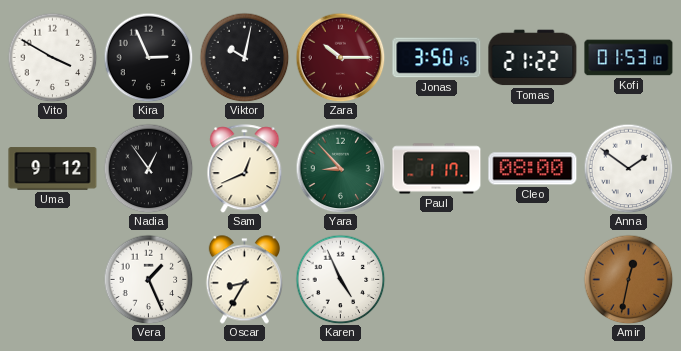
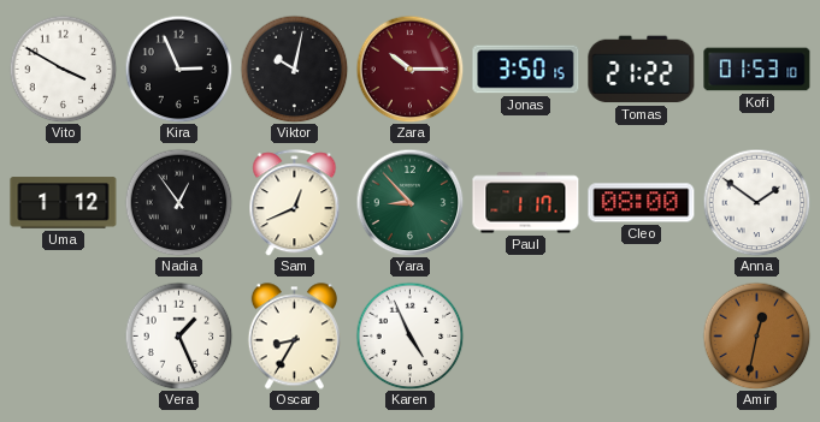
Uma: 9:12 -> 1:12
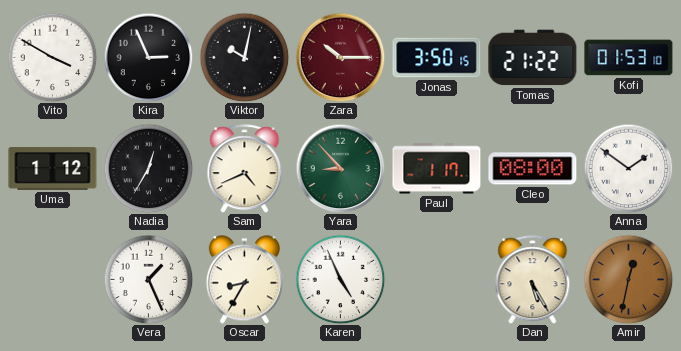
Nadia: 12:54 -> 12:35
Sam: 12:41 -> 4:41
Dan: none -> 5:25
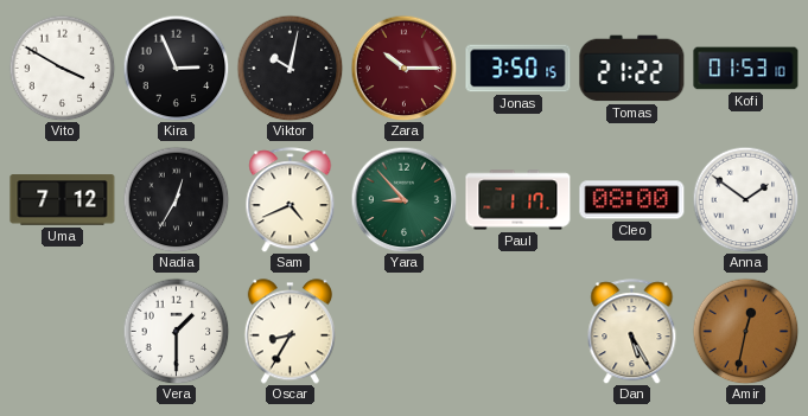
Uma: 1:12 -> 7:12
Vera: 1:26 -> 1:30
Karen: 4:56 -> none
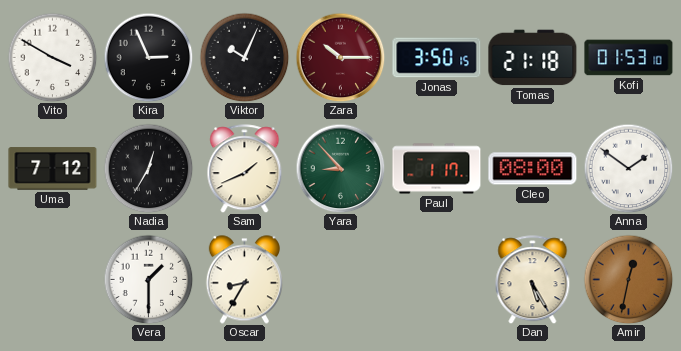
Viktor: 10:02 -> 10:04
Tomas: 21:22 -> 21:18
Sam: 4:41 -> 1:41
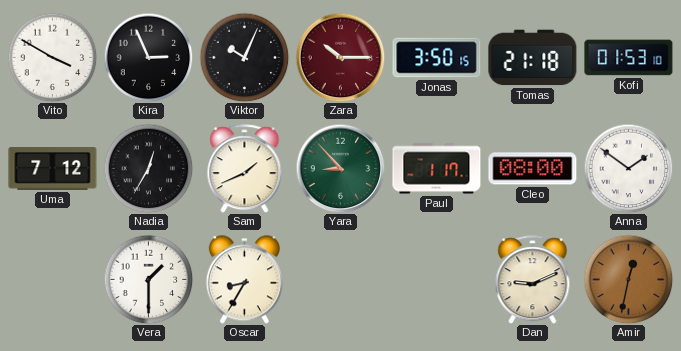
Dan: 5:25 -> 9:11
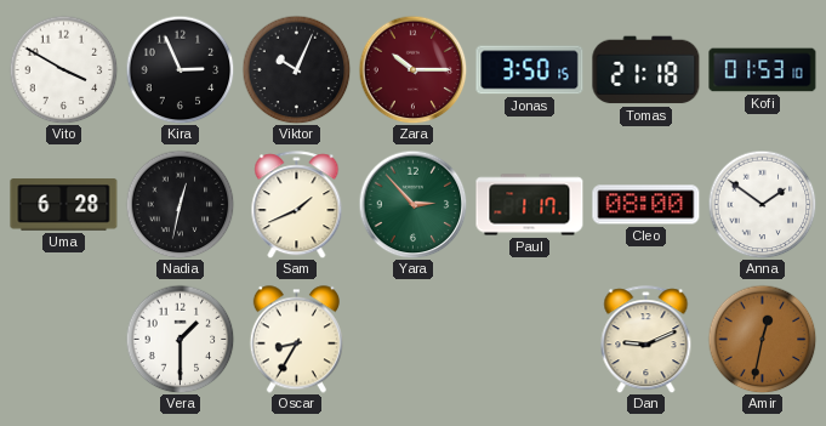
Uma: 7:12 -> 6:28
Nadia: 12:35 -> 12:32
Yara: 8:53 -> 2:53
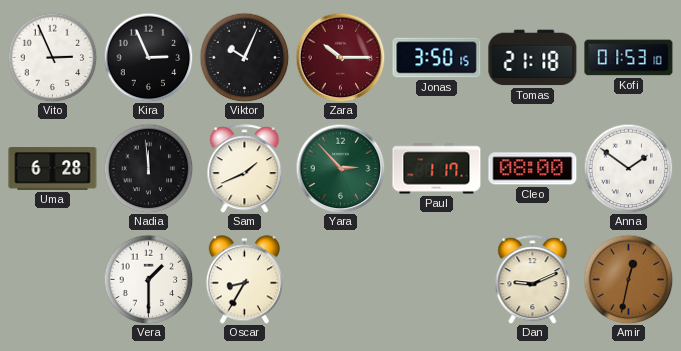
Vito: 3:50 -> 2:56
Nadia: 12:32 -> 11:59
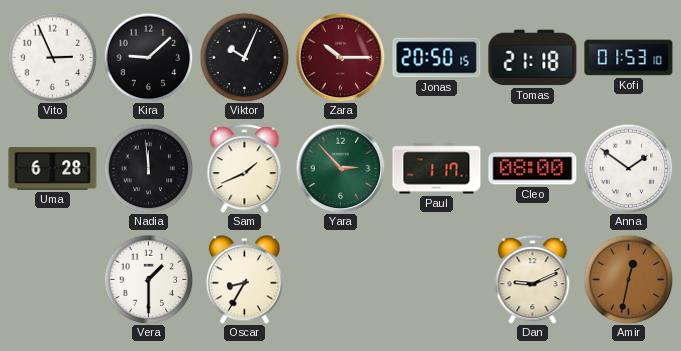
Kira: 2:56 -> 9:08
Jonas: 3:50 -> 20:50
